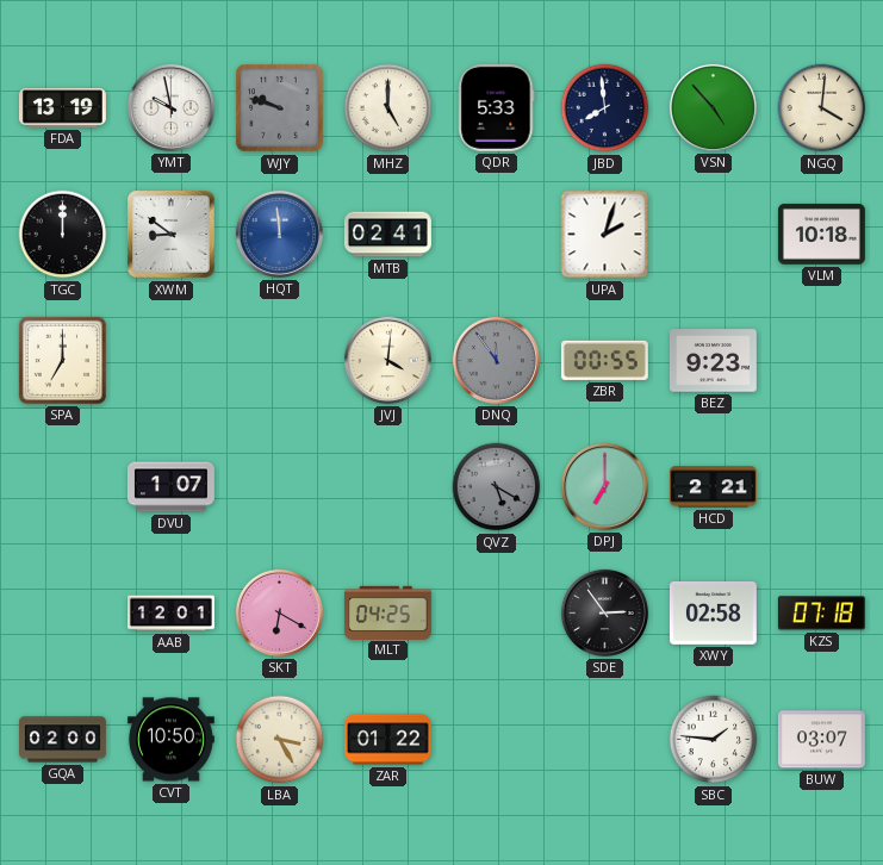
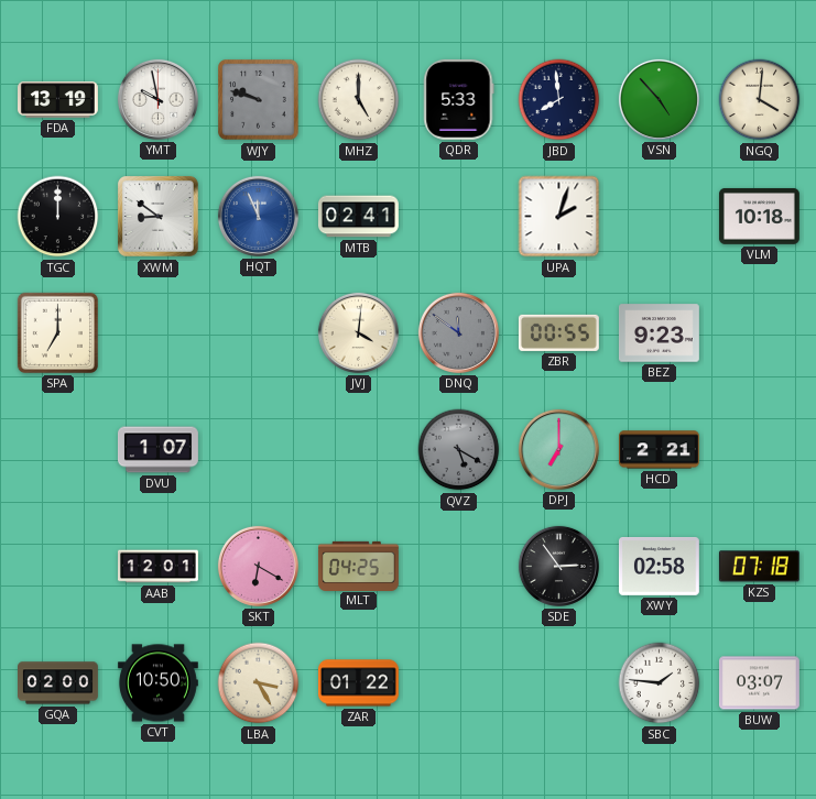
HQT: 11:59 -> 11:56
DNQ: 11:54 -> 11:51
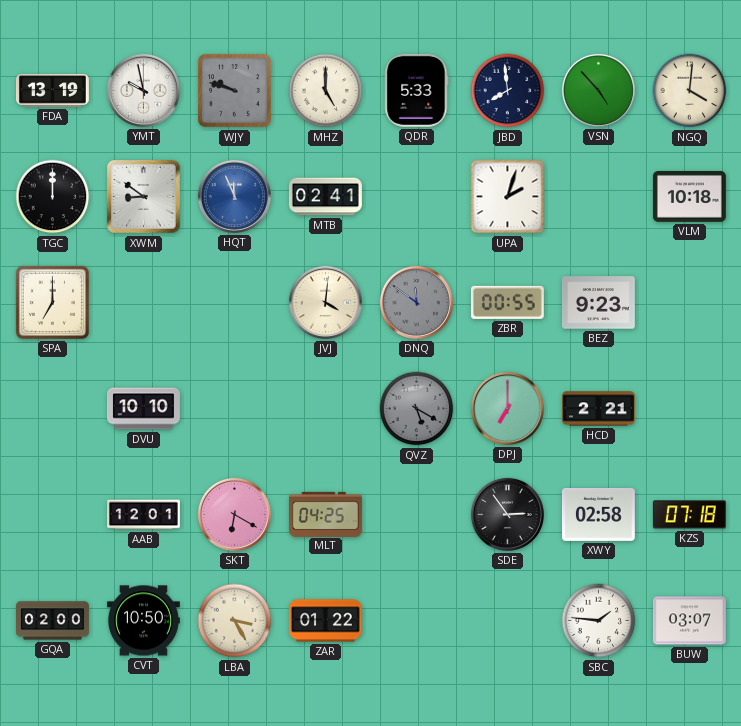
DVU: 1:07 -> 10:10
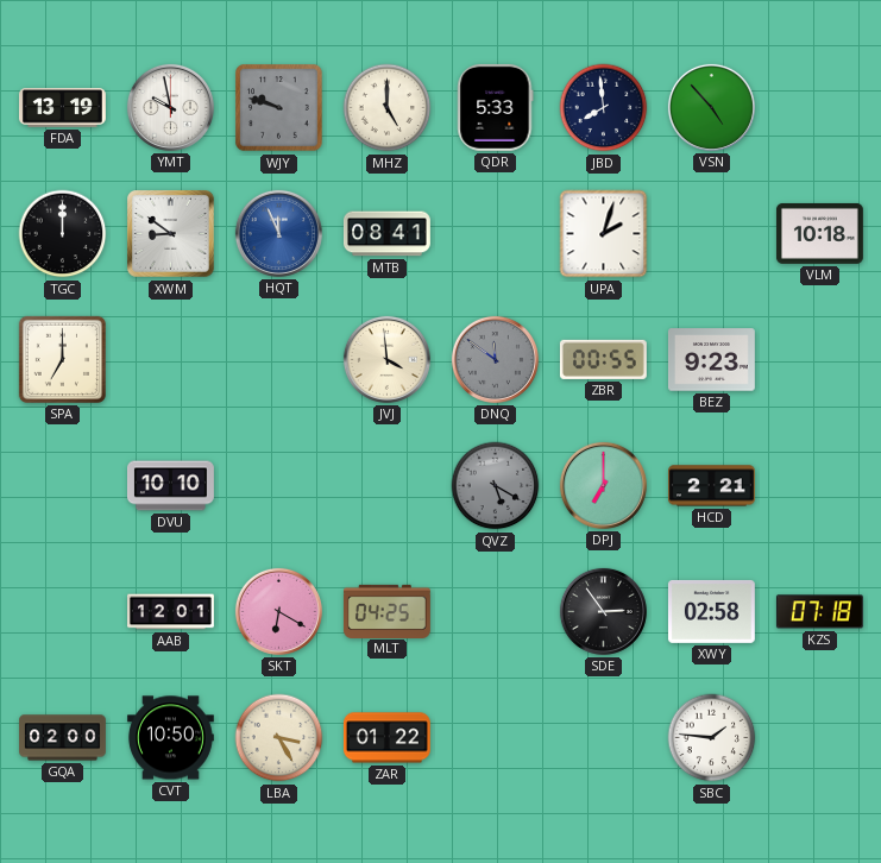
NGQ: 4:01 -> none
MTB: 02:41 -> 08:41
JVJ: 4:01 -> 3:59
BUW: 03:07 -> none
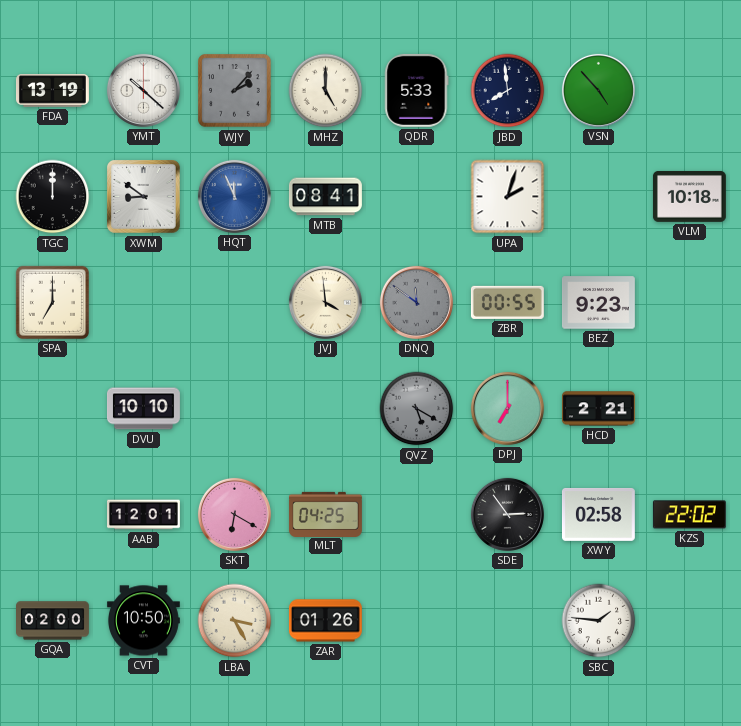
YMT: 9:58 -> 10:22
WJY: 9:48 -> 2:07
KZS: 07:18 -> 22:02
ZAR: 01:22 -> 01:26
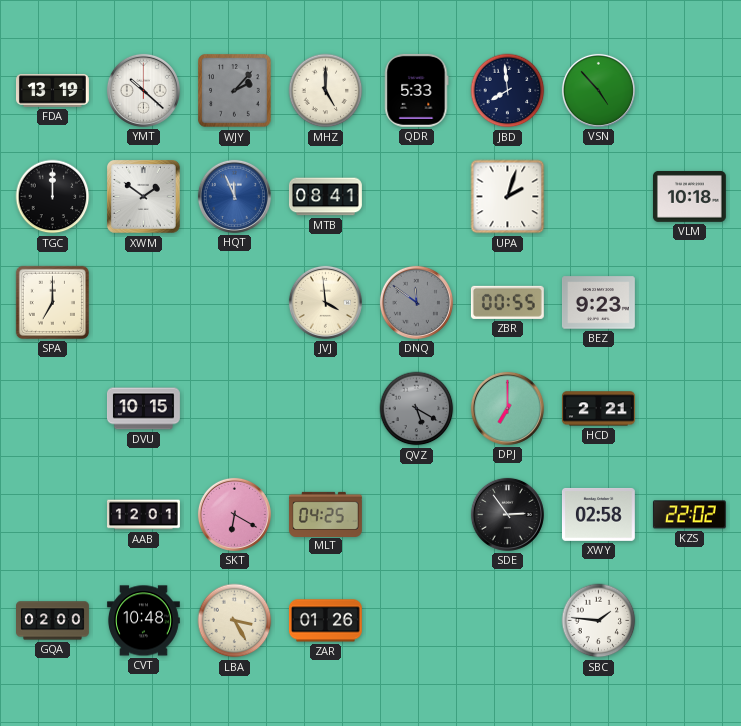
XWM: 8:51 -> 1:51
DVU: 10:10 -> 10:15
CVT: 10:50 -> 10:48
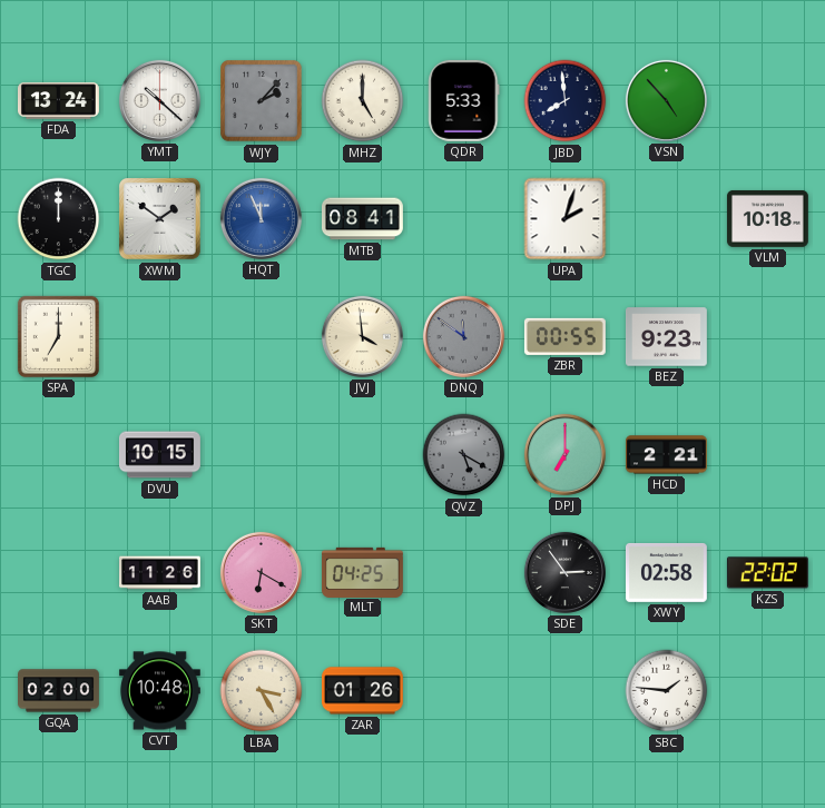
FDA: 13:19 -> 13:24
AAB: 12:01 -> 11:26
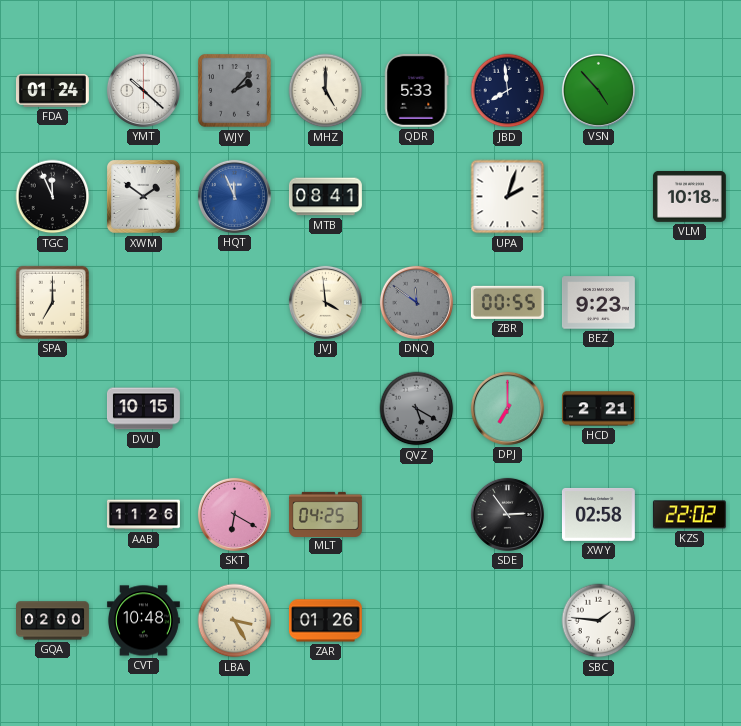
FDA: 13:24 -> 01:24
TGC: 12:00 -> 11:56
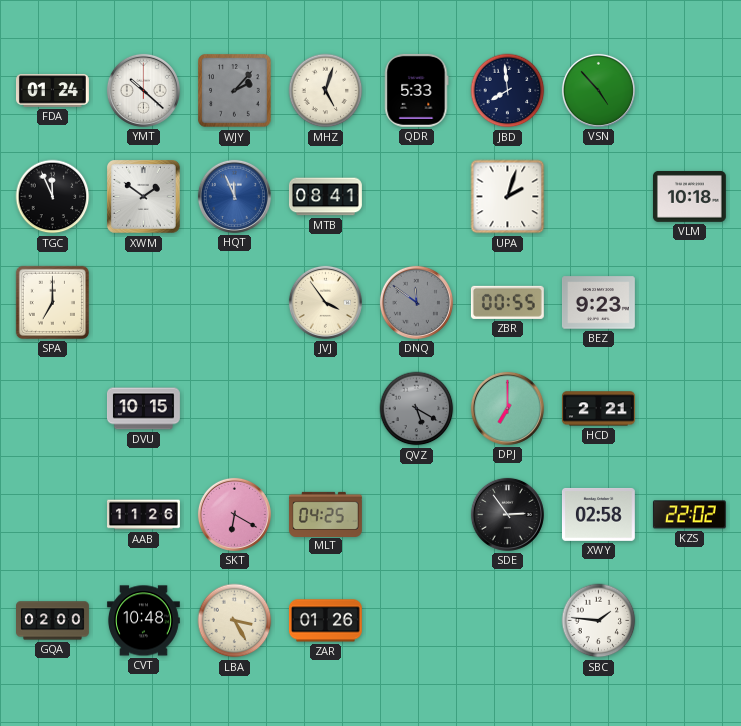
MHZ: 5:00 -> 5:03
JVJ: 3:59 -> 3:54
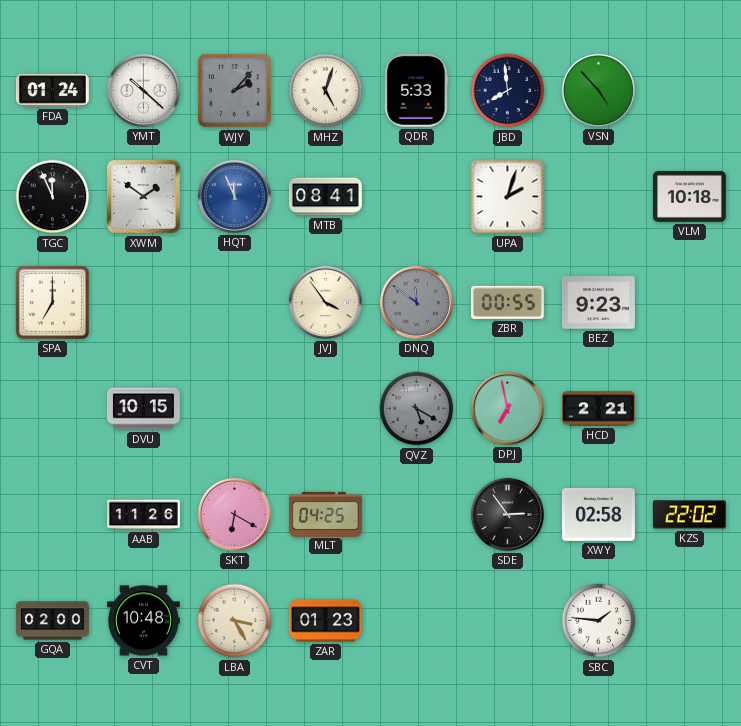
DPJ: 7:00 -> 6:58
ZAR: 01:26 -> 01:23
